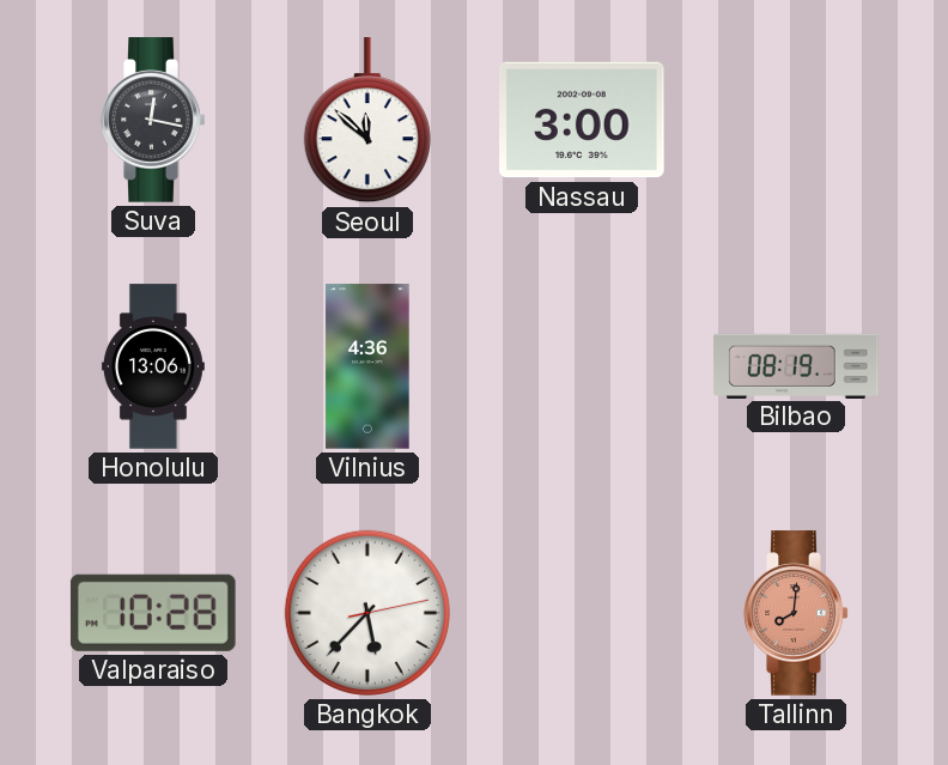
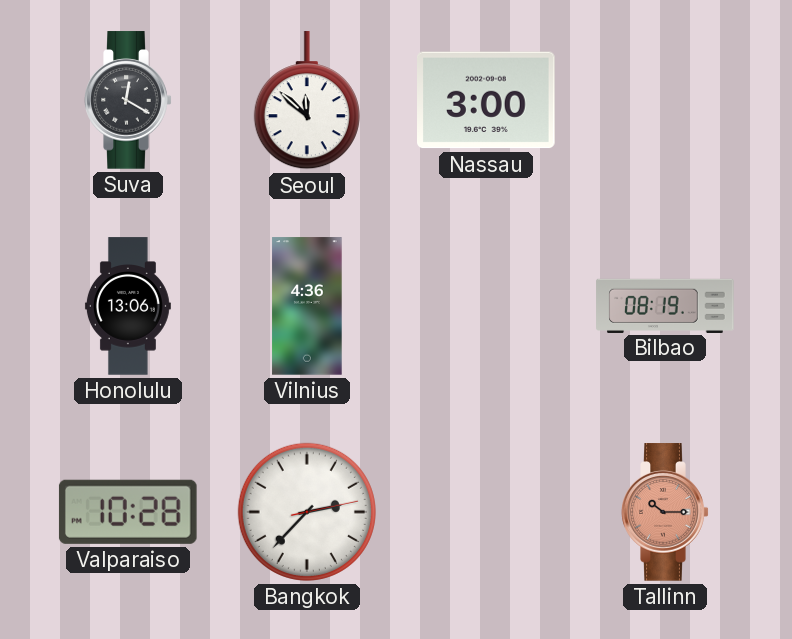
Suva: 12:17 -> 12:20
Bangkok: 5:37 -> 2:37
Tallinn: 8:01 -> 10:15
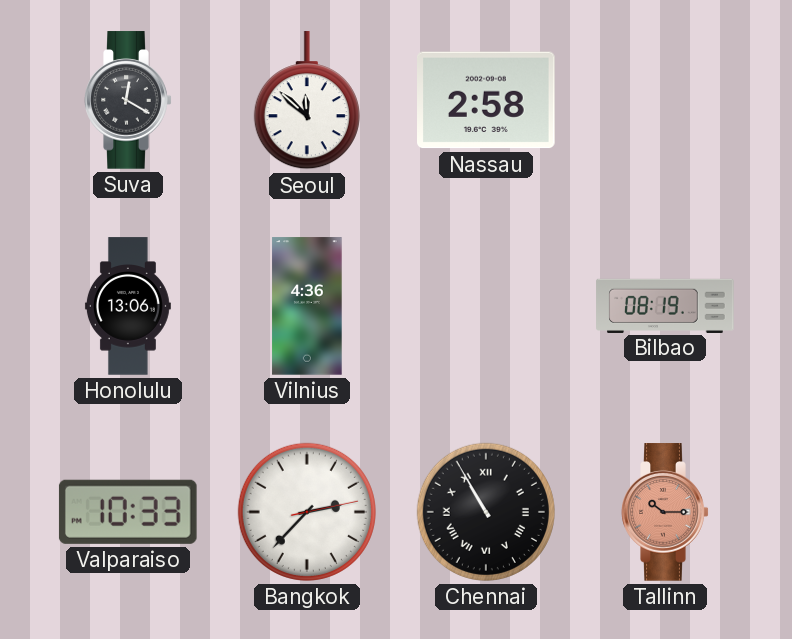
Nassau: 3:00 -> 2:58
Valparaiso: 10:28 -> 10:33
Chennai: none -> 10:55
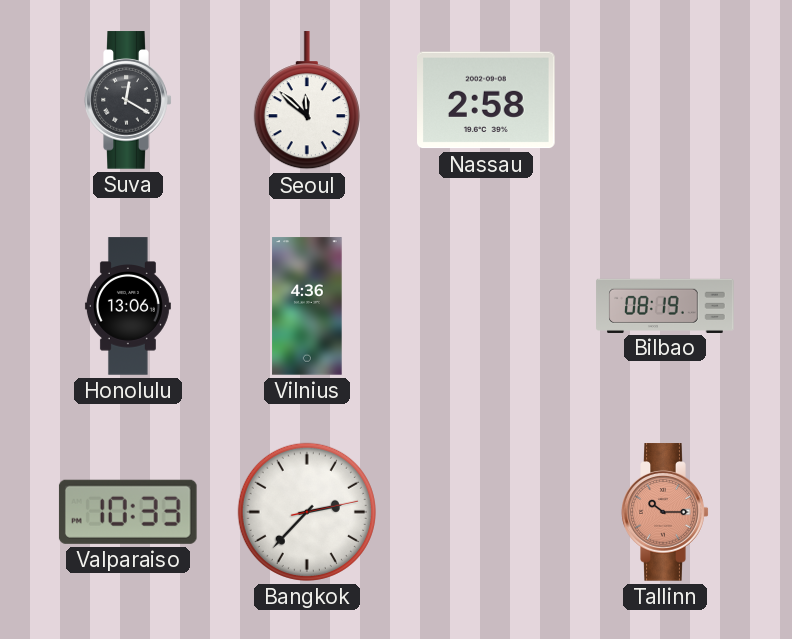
Chennai: 10:55 -> none
